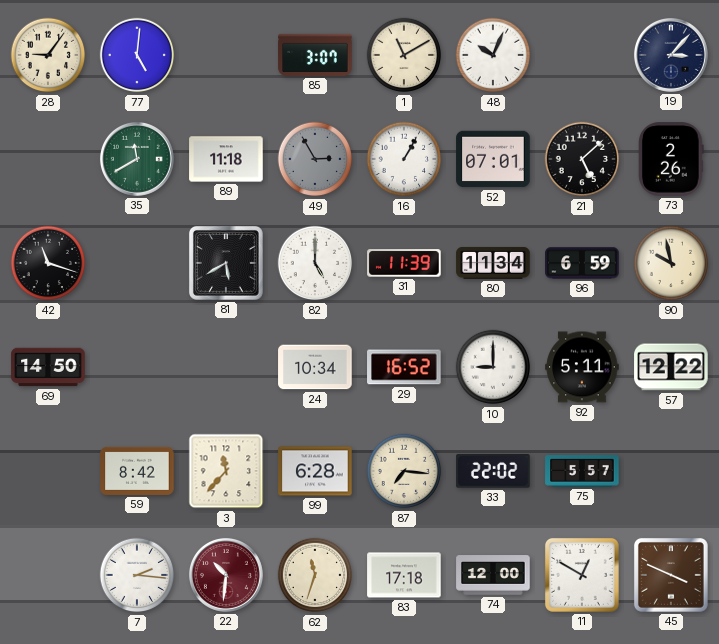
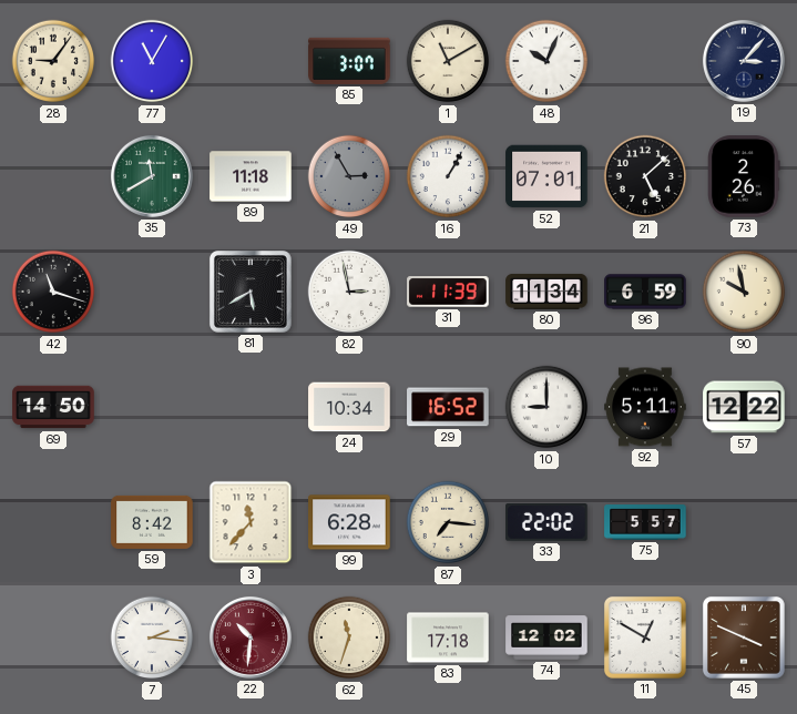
77: 5:01 -> 11:05
82: 5:00 -> 2:58
74: 12:00 -> 12:02
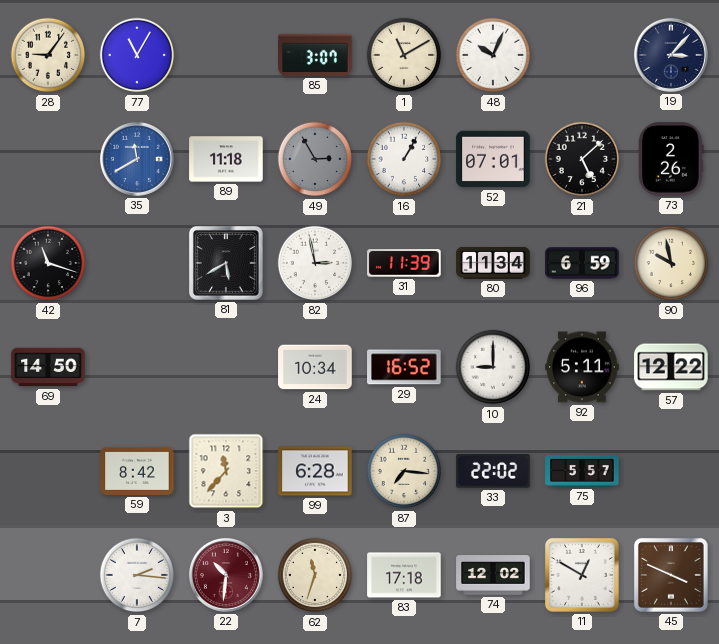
35 dial: green -> blue
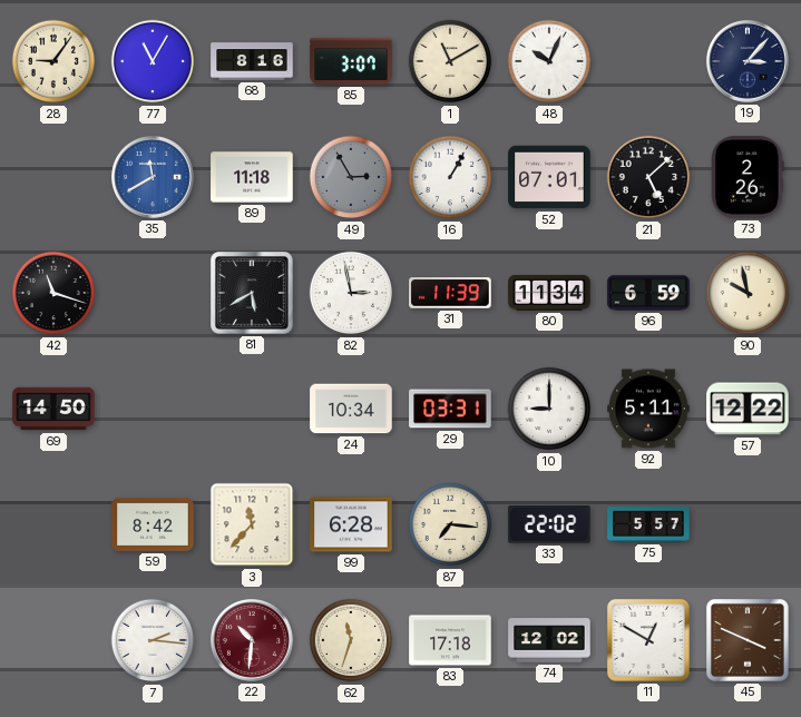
68: none -> 8:16
29: 16:52 -> 03:31
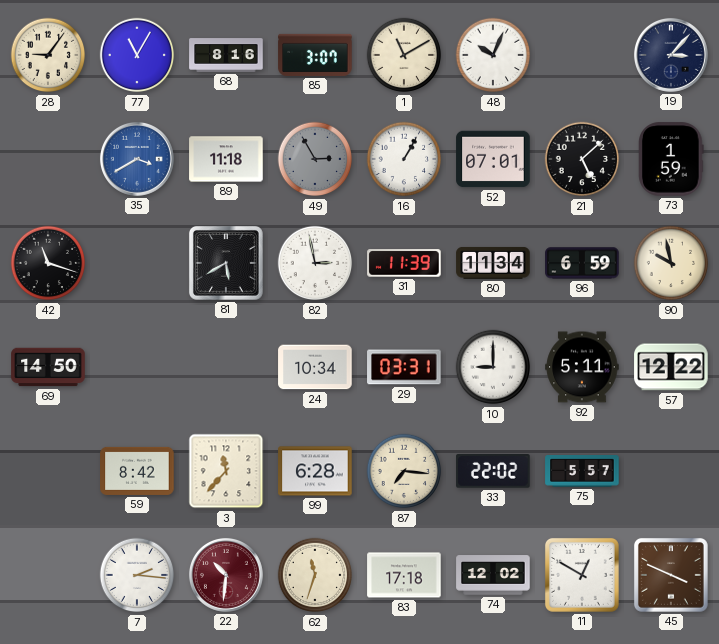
35: 11:40 -> 3:40
73: 2:26 -> 1:59
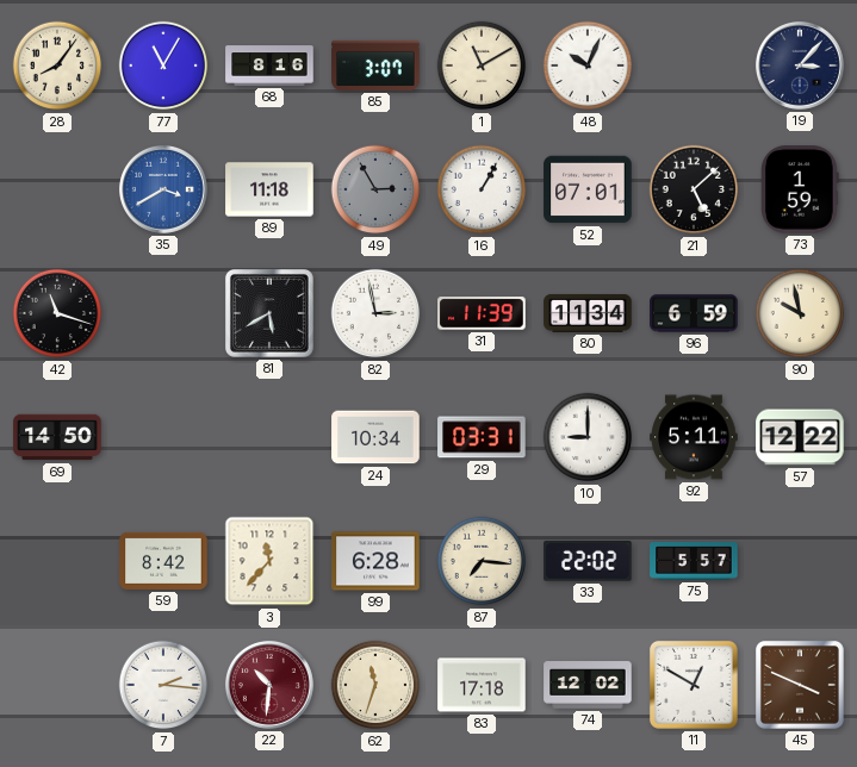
28: 9:06 -> 8:06
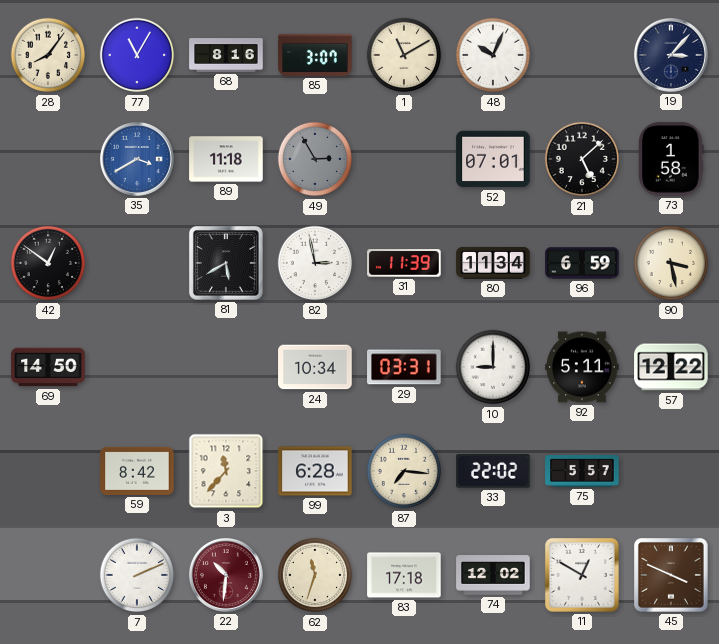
16: 1:05 -> none
73: 1:59 -> 1:58
42: 11:18 -> 12:51
90: 9:58 -> 3:28
7: 2:16 -> 2:11
